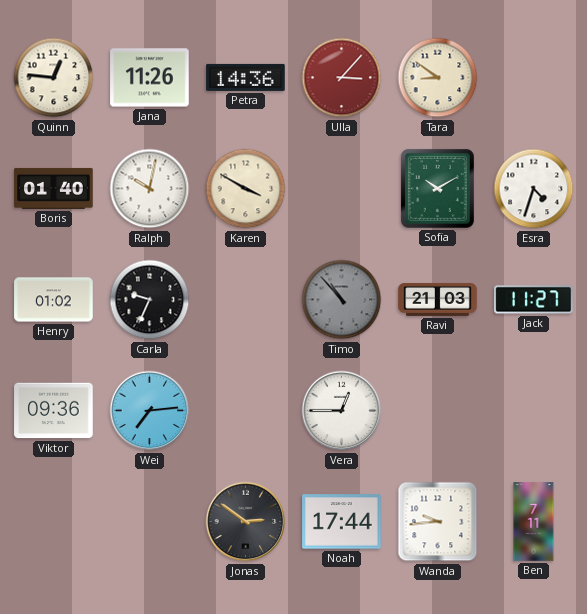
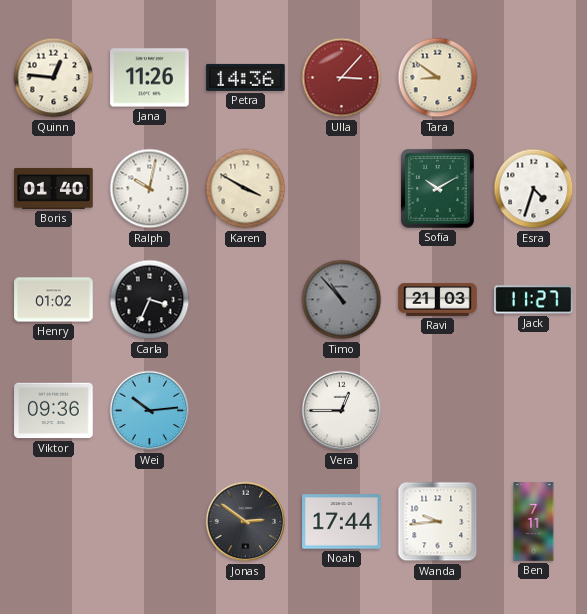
Carla: 9:34 -> 3:34
Wei: 7:14 -> 10:14
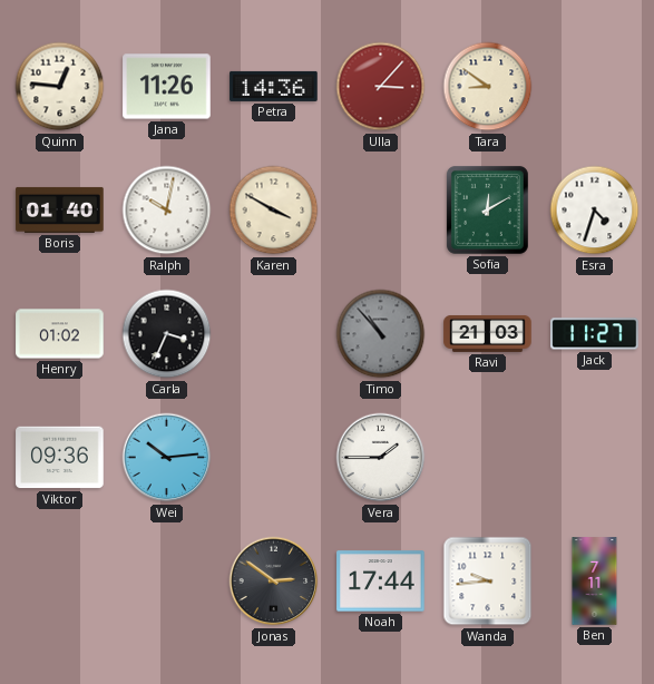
Sofia: 10:10 -> 12:10
Vera: 12:45 -> 1:45
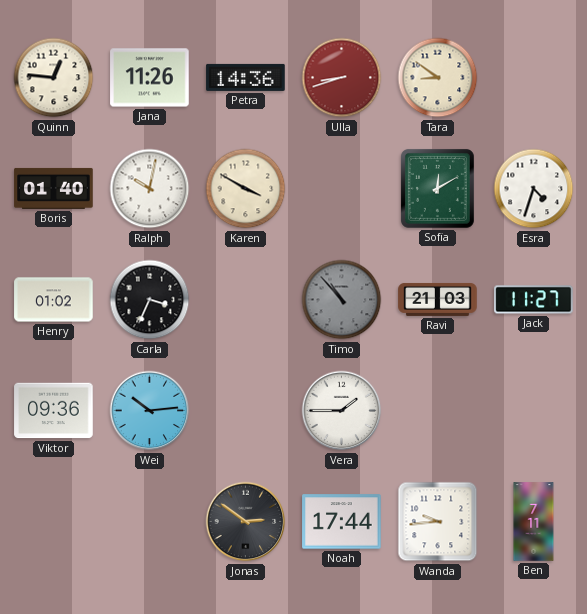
Ulla: 3:07 -> 8:42
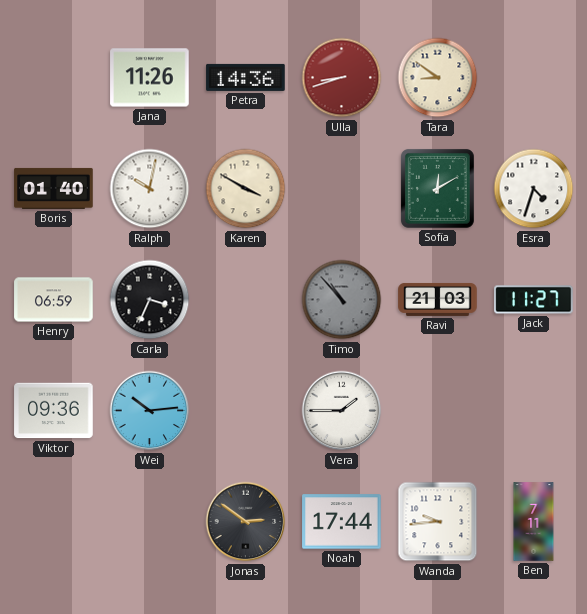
Quinn: 12:46 -> none
Henry: 01:02 -> 06:59
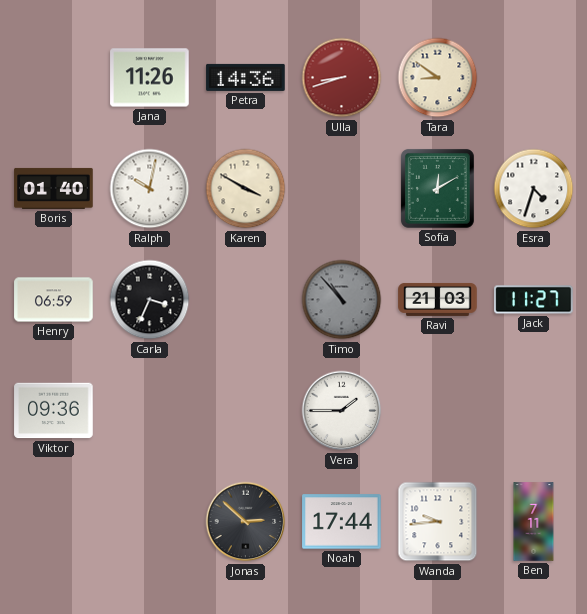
Wei: 10:14 -> none
Jonas: 2:51 -> 2:52
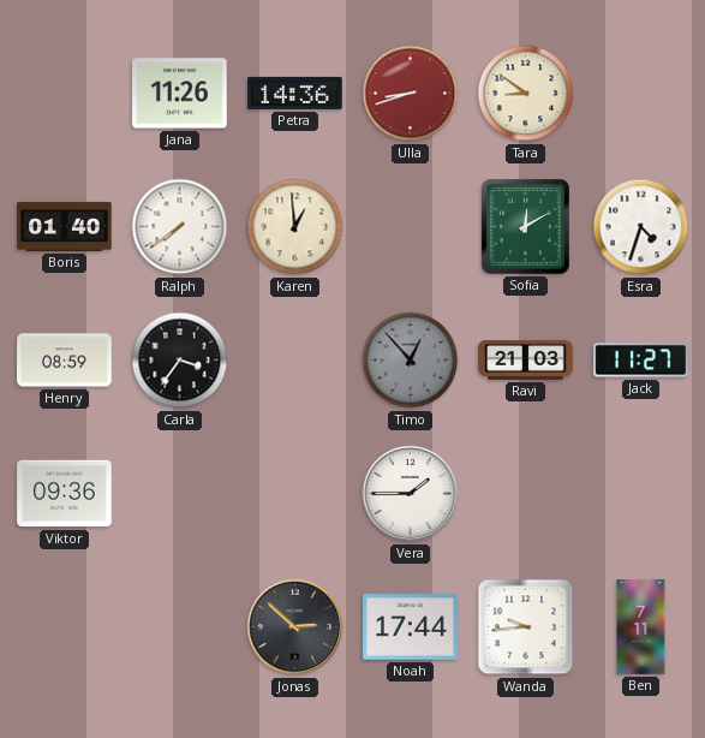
Ralph: 10:02 -> 7:39
Karen: 3:50 -> 12:59
Henry: 06:59 -> 08:59
Carla: 3:34 -> 3:36
Timo: 10:53 -> 12:53
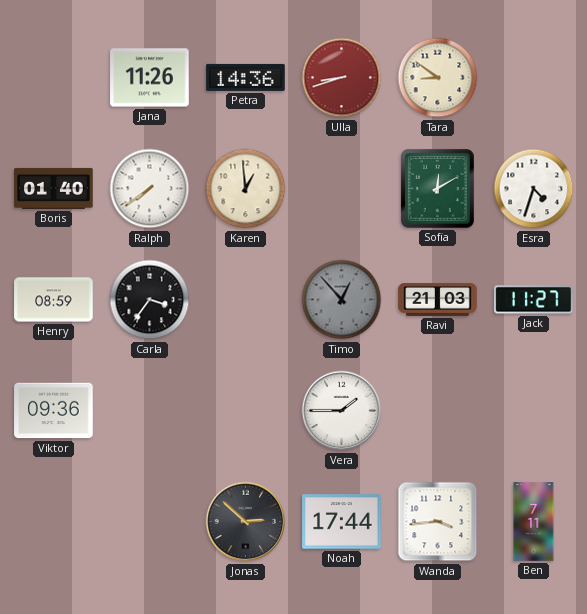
Wanda: 9:44 -> 3:44
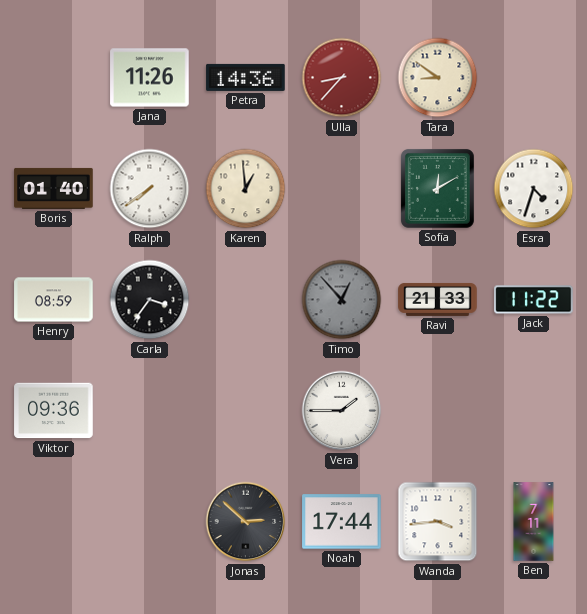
Ulla: 8:42 -> 8:37
Ravi: 21:03 -> 21:33
Jack: 11:27 -> 11:22
